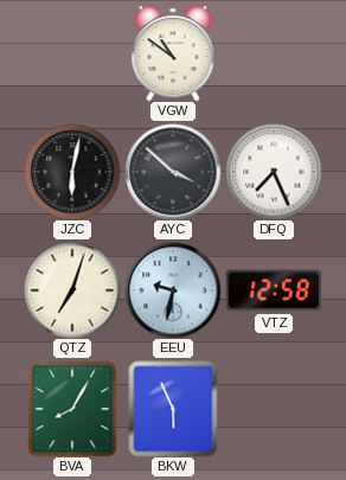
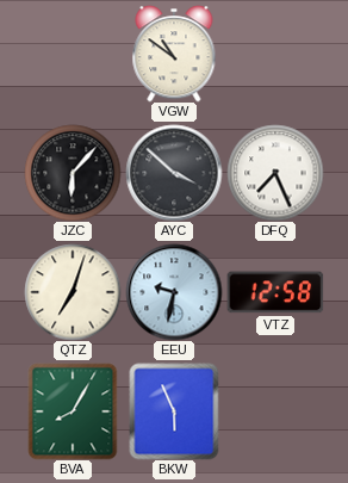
JZC: 6:02 -> 6:07
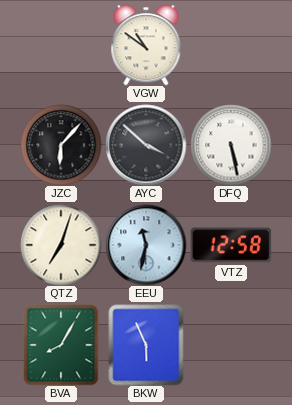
DFQ: 7:26 -> 5:28
EEU: 9:32 -> 11:32
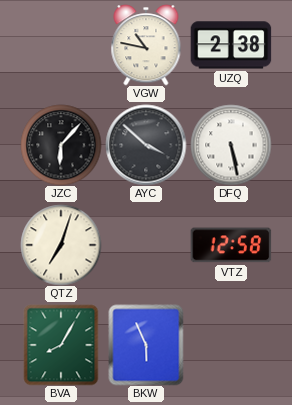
VGW: 10:51 -> 10:47
UZQ: none -> 2:38
EEU: 11:32 -> none
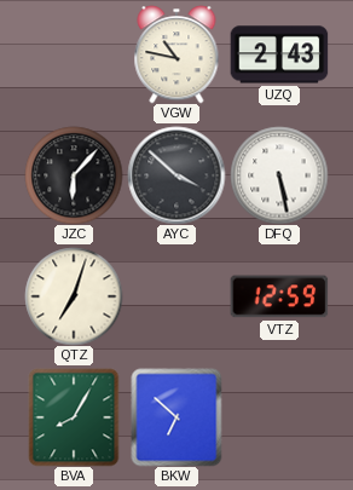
UZQ: 2:38 -> 2:43
VTZ: 12:58 -> 12:59
BKW: 5:56 -> 6:52
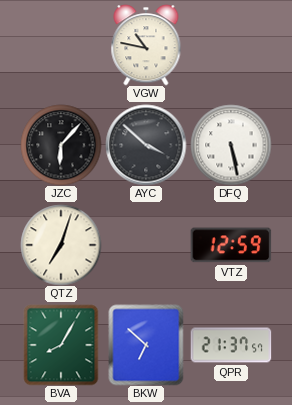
UZQ: 2:43 -> none
QPR: none -> 21:37
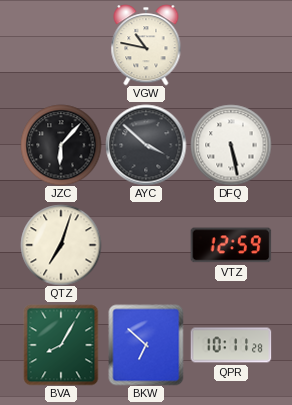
QPR: 21:37 -> 10:11
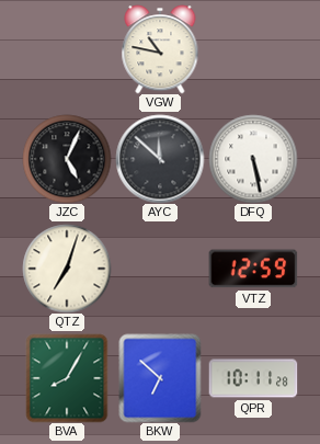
JZC: 6:07 -> 5:04
AYC: 3:52 -> 11:52
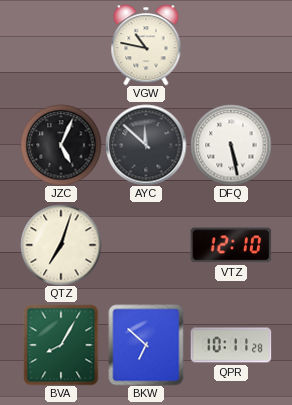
VTZ: 12:59 -> 12:10
